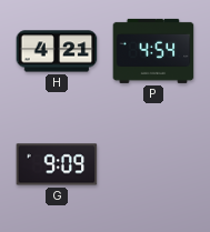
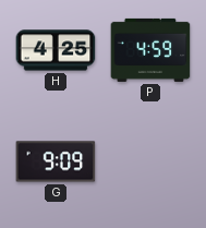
H: 4:21 -> 4:25
P: 4:54 -> 4:59
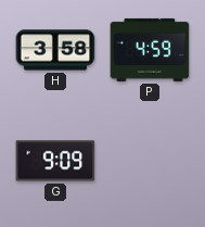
H: 4:25 -> 3:58
